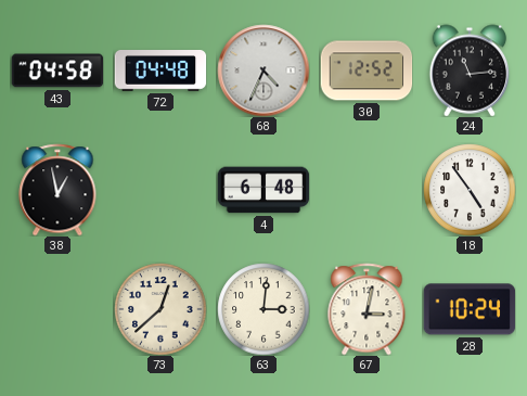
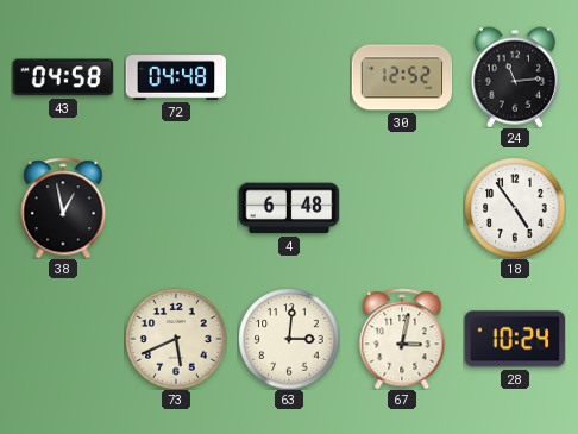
68: 4:34 -> none
73: 12:38 -> 5:41
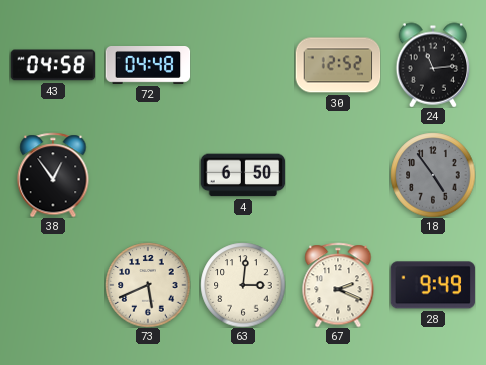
38: 12:58 -> 12:54
4: 6:48 -> 6:50
18 dial: white -> grey
67: 3:02 -> 2:19
28: 10:24 -> 9:49
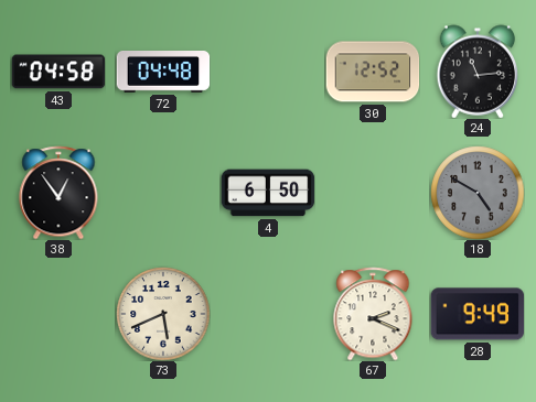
18: 4:54 -> 4:50
63: 3:01 -> none
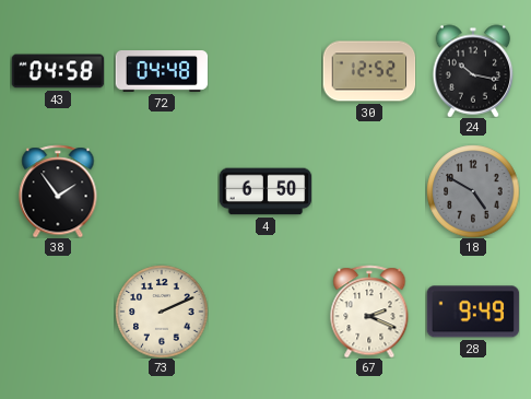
24: 11:14 -> 10:17
38: 12:54 -> 1:54
73: 5:41 -> 2:11
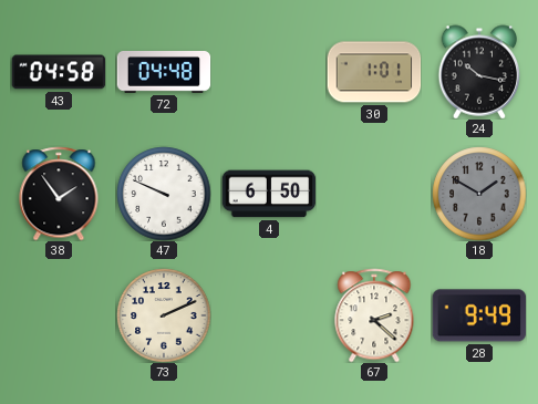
30: 12:52 -> 1:01
47: none -> 9:49
18: 4:50 -> 1:50
67: 2:19 -> 2:22
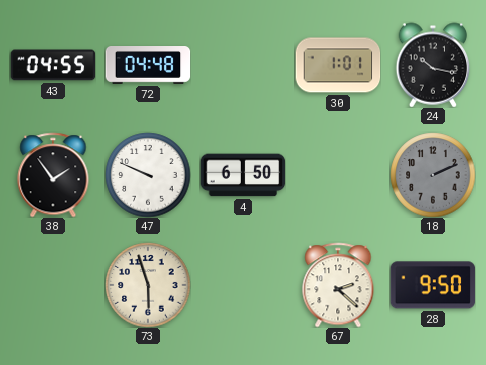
43: 04:58 -> 04:55
18: 1:50 -> 2:11
73: 2:11 -> 5:57
28: 9:49 -> 9:50
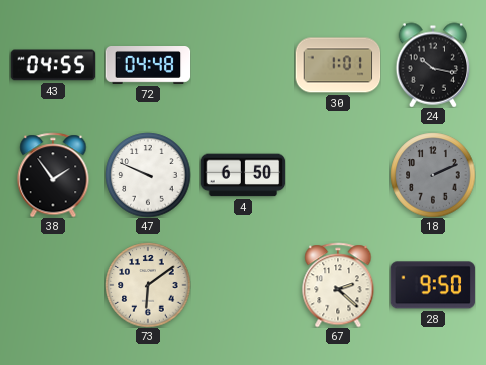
73: 5:57 -> 6:09
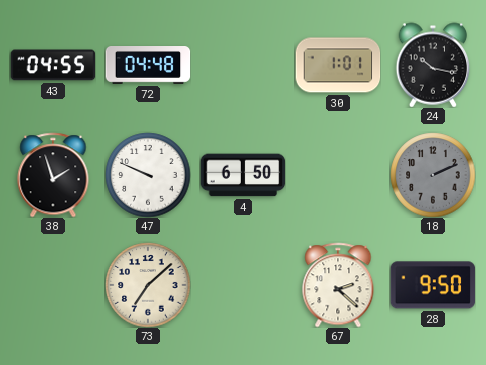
38: 1:54 -> 1:57
73: 6:09 -> 7:08
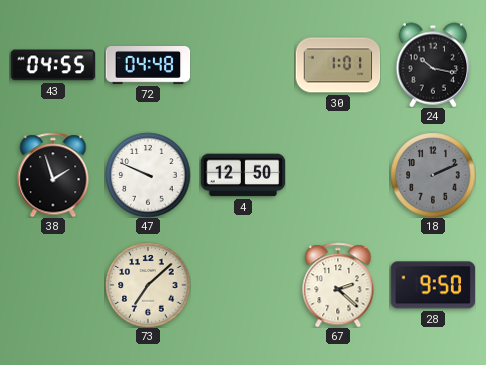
4: 6:50 -> 12:50
